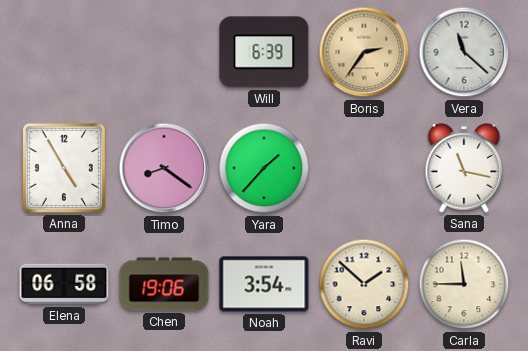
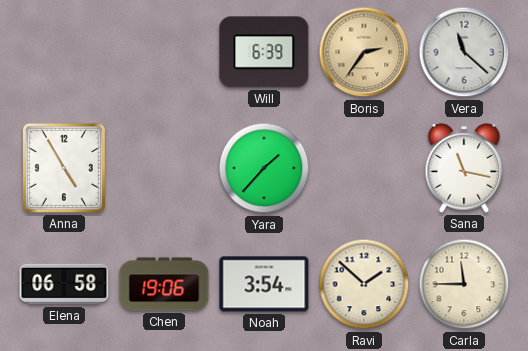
Timo: 8:21 -> none
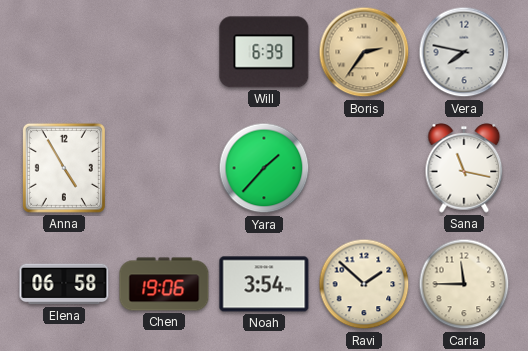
Vera: 11:22 -> 7:47
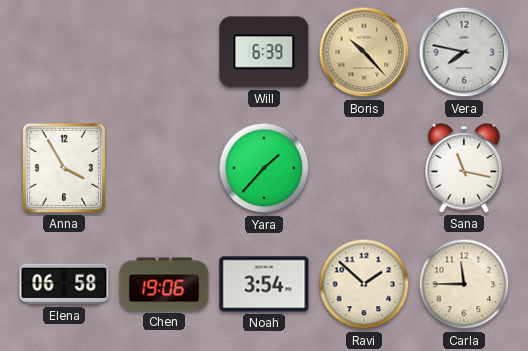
Boris: 2:36 -> 10:23
Anna: 4:55 -> 3:55
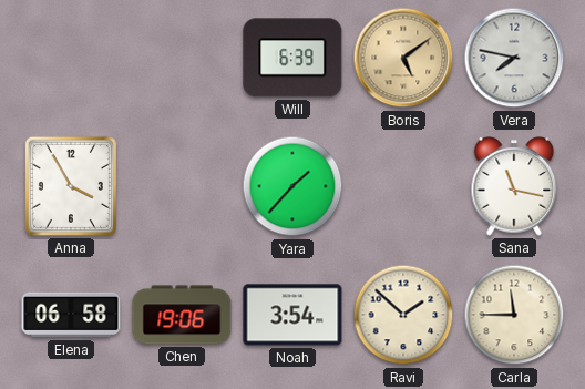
Boris: 10:23 -> 5:09
